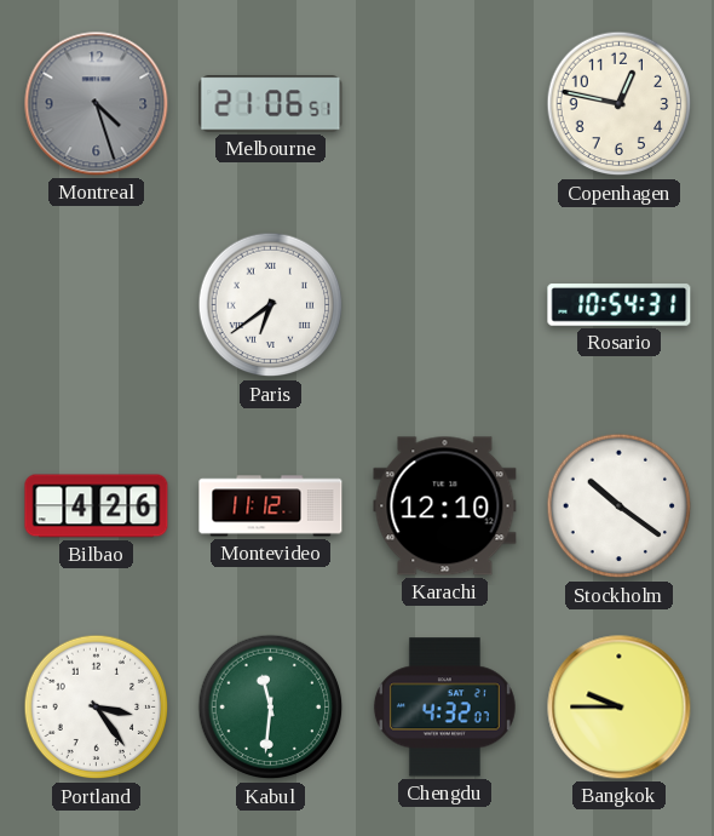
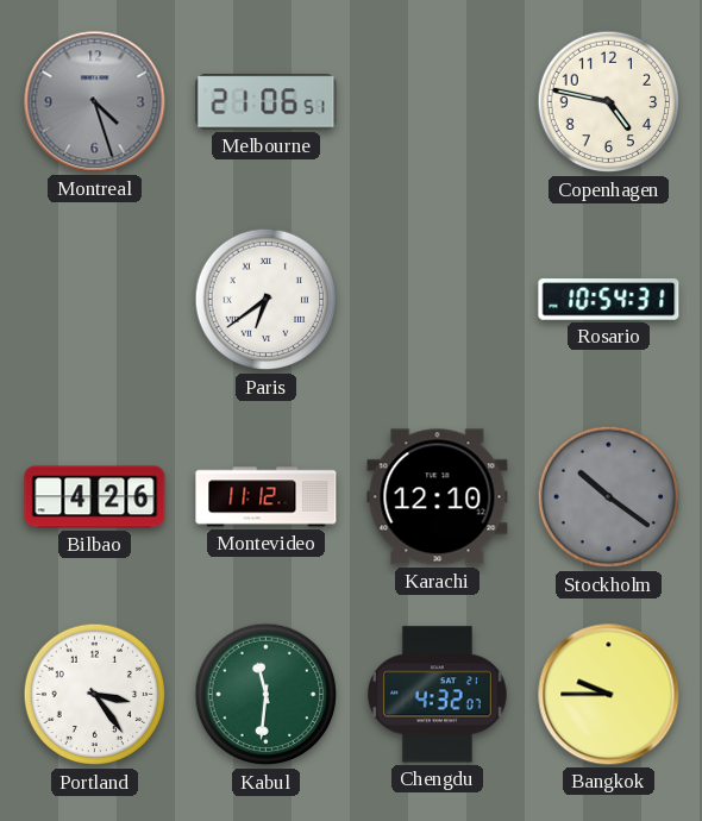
Copenhagen: 12:47 -> 4:47
Stockholm dial: white -> grey
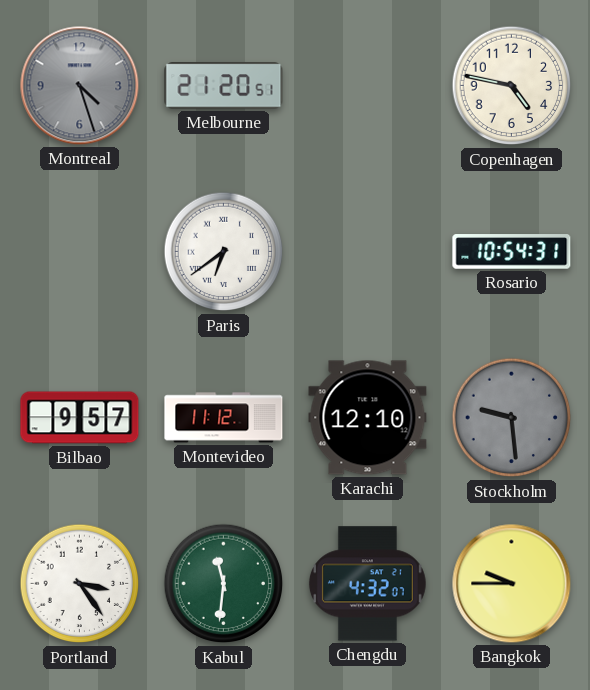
Melbourne: 21:06 -> 21:20
Bilbao: 4:26 -> 9:57
Stockholm: 10:21 -> 9:29
